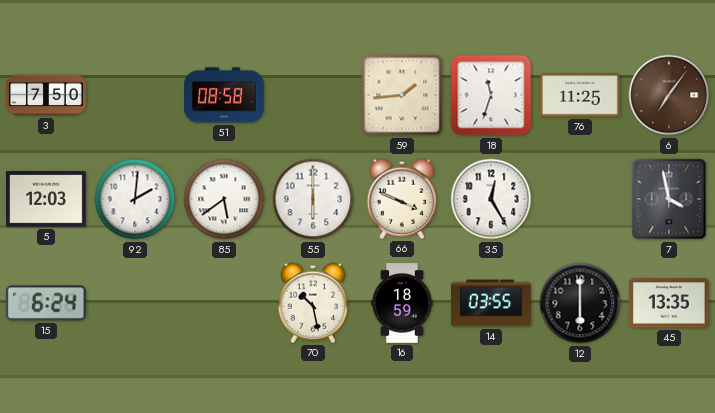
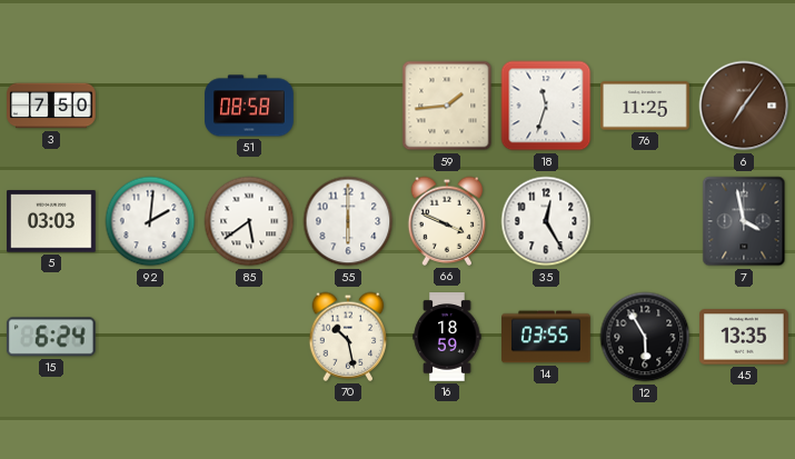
5: 12:03 -> 03:03
12: 6:00 -> 5:55
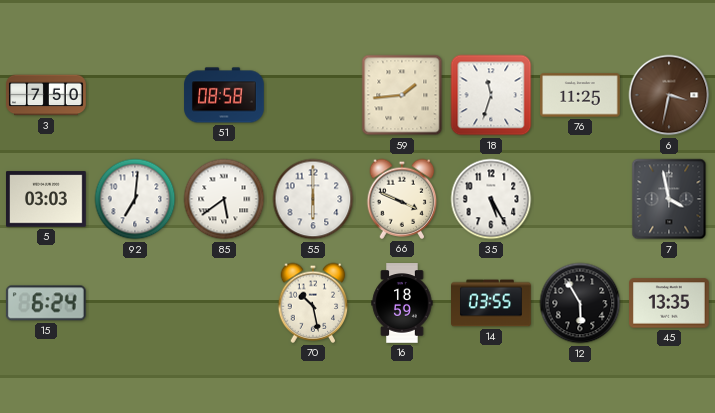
6: 7:06 -> 3:32
92: 2:01 -> 7:01
35: 12:25 -> 5:25
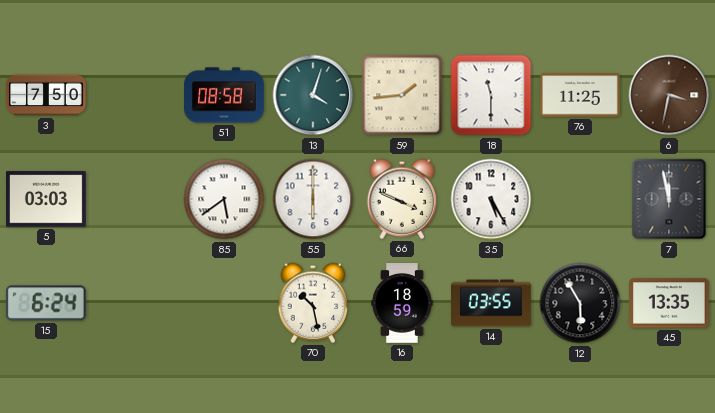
13: none -> 4:03
18: 11:33 -> 11:30
92: 7:01 -> none
7: 3:58 -> 11:58
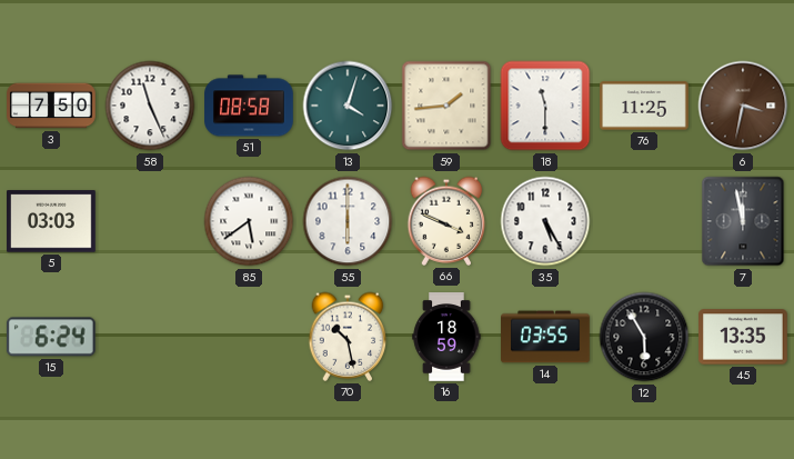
58: none -> 11:26
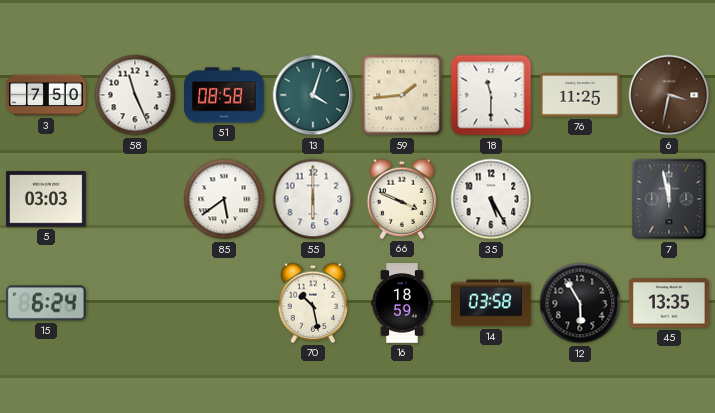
14: 03:55 -> 03:58
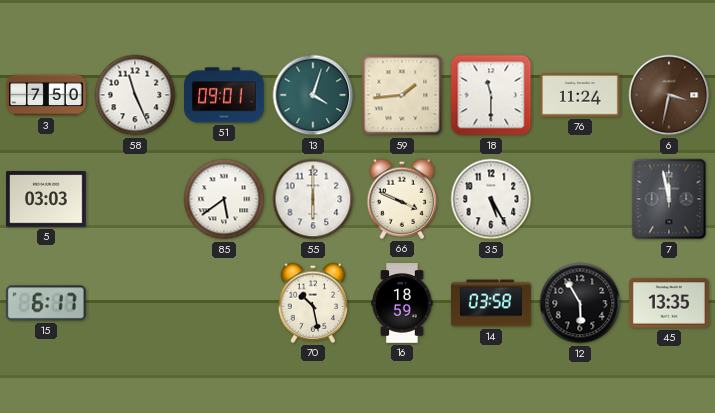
51: 08:58 -> 09:01
76: 11:25 -> 11:24
15: 6:24 -> 6:17
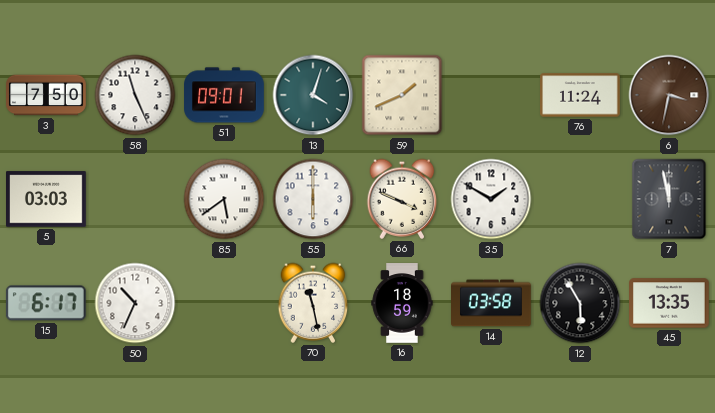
59: 1:44 -> 1:41
18: 11:30 -> none
35: 5:25 -> 1:50
50: none -> 10:34
70: 10:28 -> 11:28
